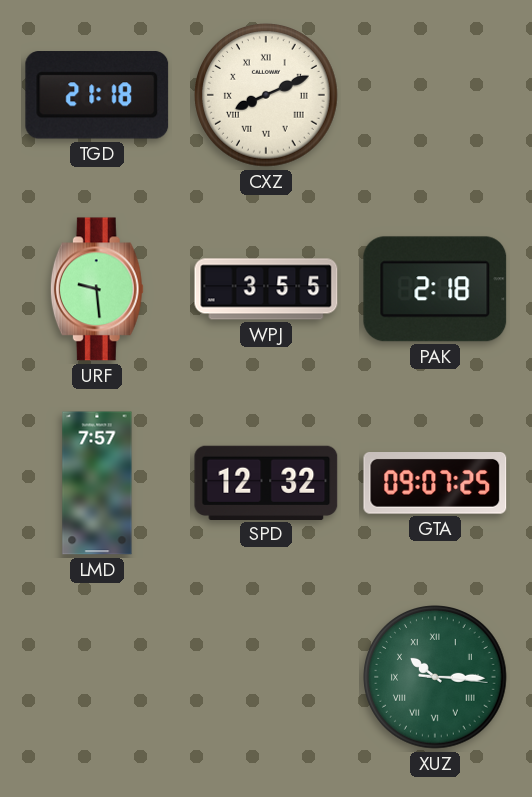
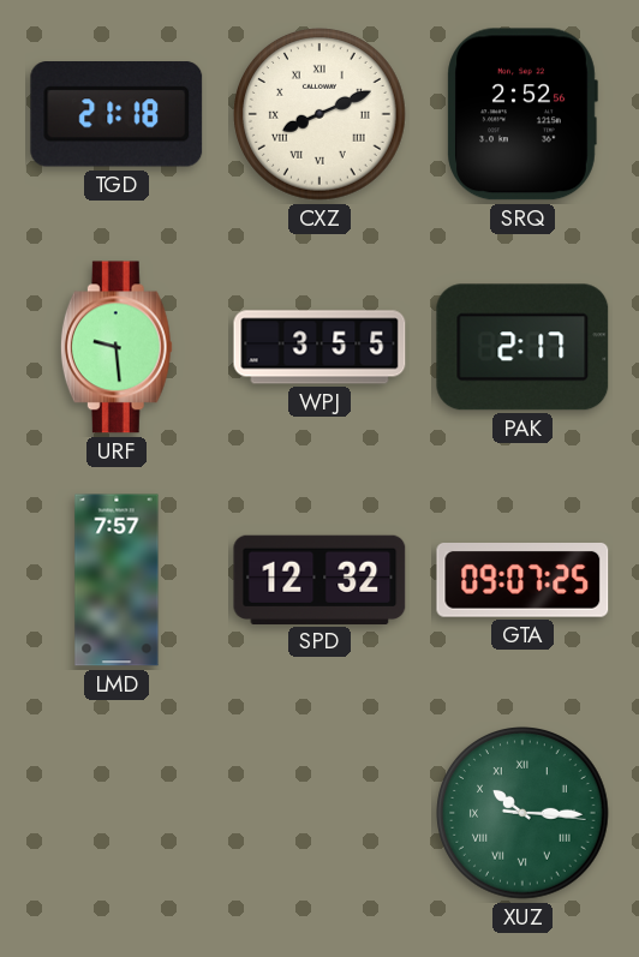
SRQ: none -> 2:52
PAK: 2:18 -> 2:17
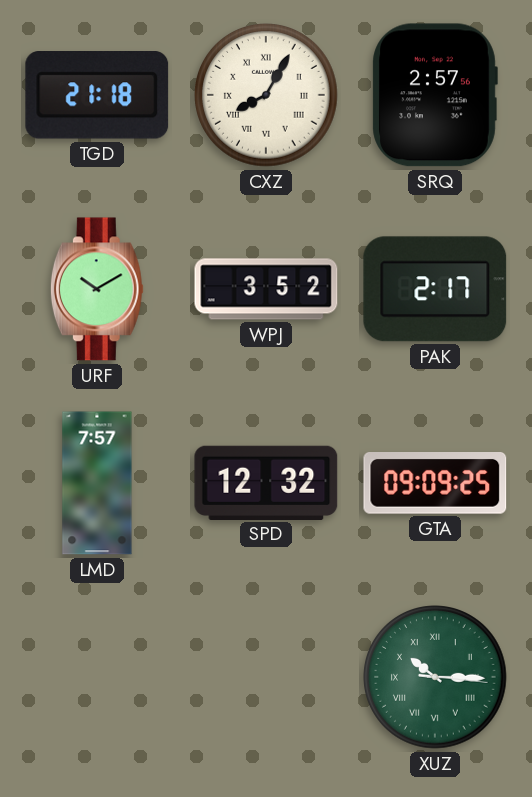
CXZ: 8:11 -> 8:05
SRQ: 2:52 -> 2:57
URF: 9:29 -> 10:10
WPJ: 3:55 -> 3:52
GTA: 09:07 -> 09:09
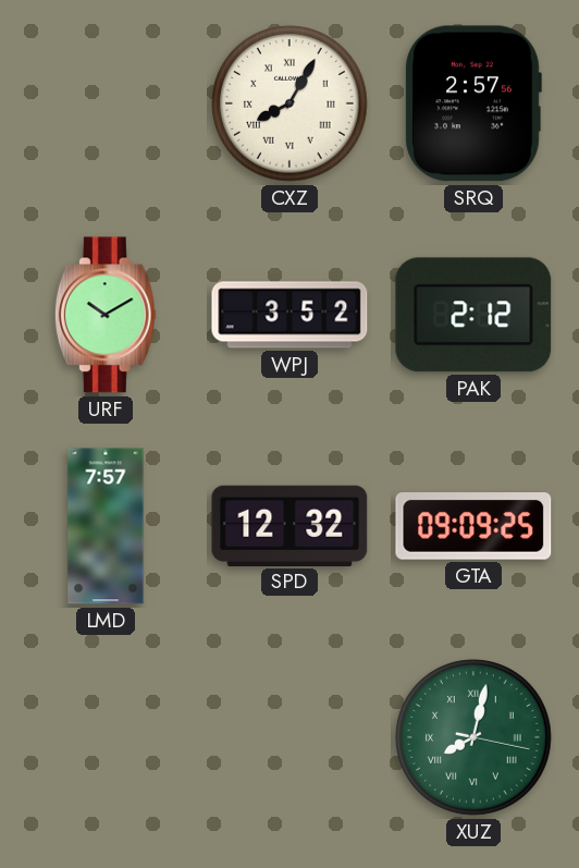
TGD: 21:18 -> none
PAK: 2:17 -> 2:12
XUZ: 10:15 -> 8:02
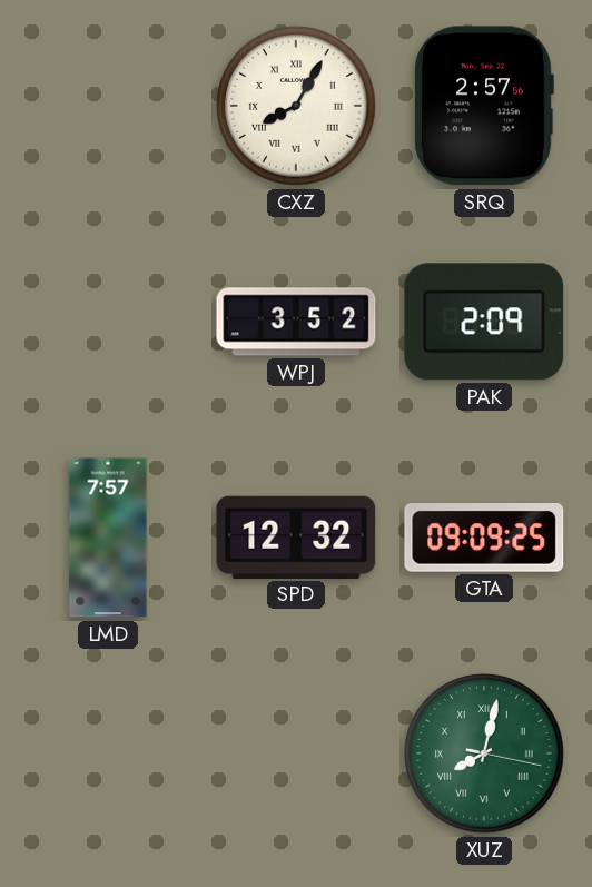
URF: 10:10 -> none
PAK: 2:12 -> 2:09
